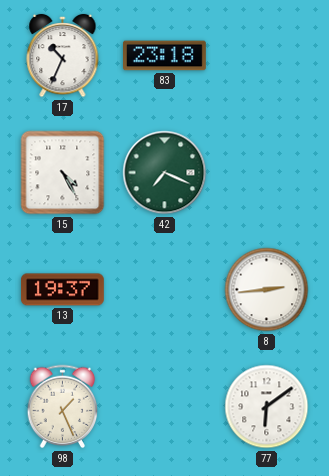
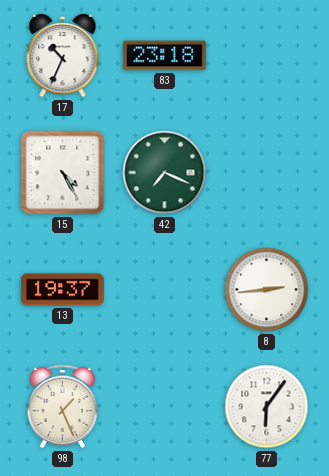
77: 6:09 -> 6:06
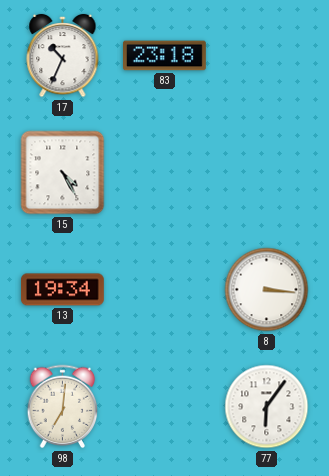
42: 7:19 -> none
13: 19:37 -> 19:34
8: 2:44 -> 3:16
98: 1:26 -> 7:01
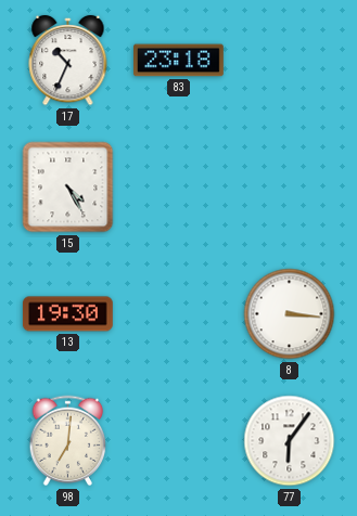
13: 19:34 -> 19:30
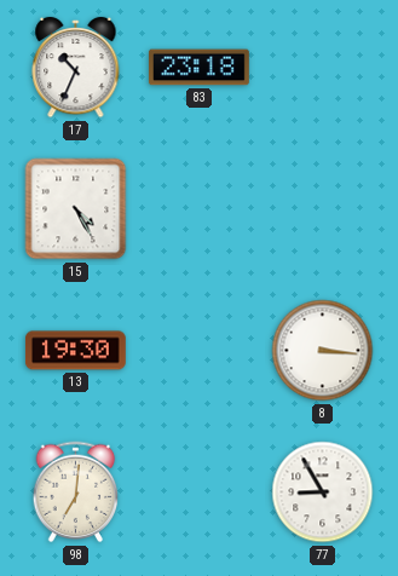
77: 6:06 -> 8:55
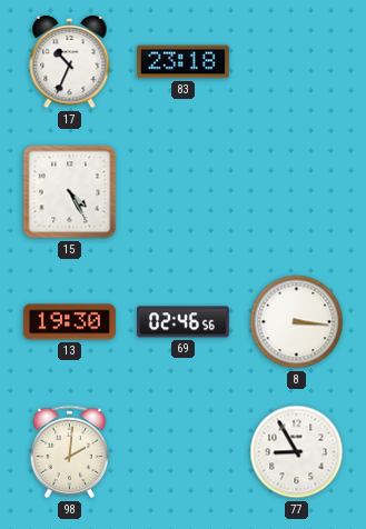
69: none -> 02:46
98: 7:01 -> 2:01
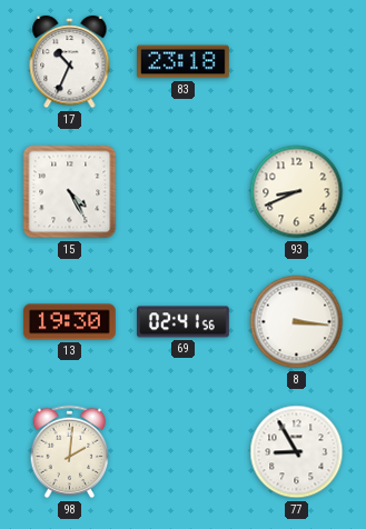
93: none -> 8:41
69: 02:46 -> 02:41
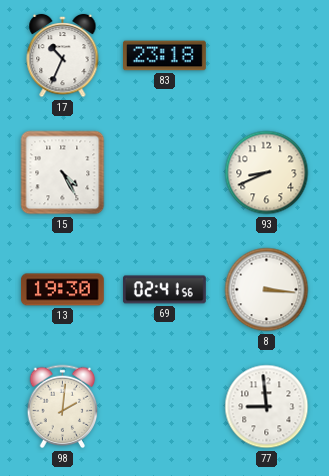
77: 8:55 -> 8:59
